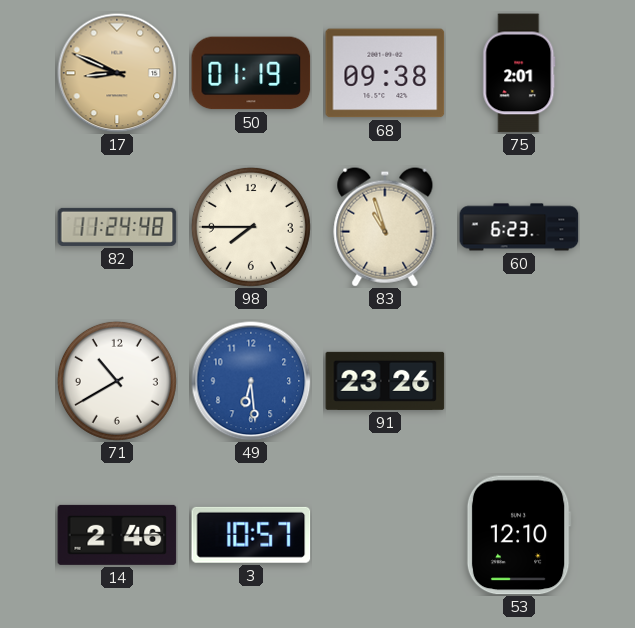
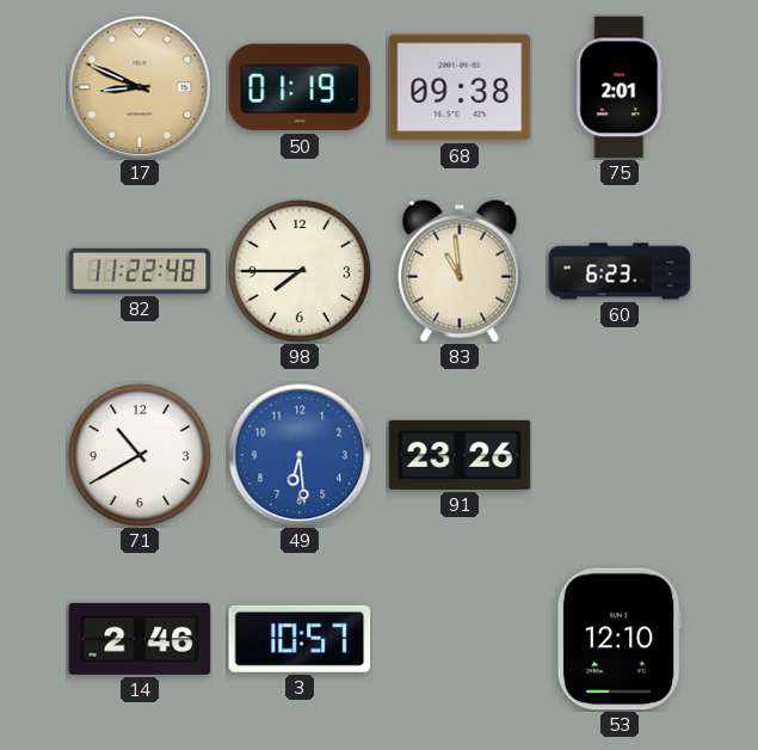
82: 11:24 -> 11:22
83: 10:57 -> 10:59
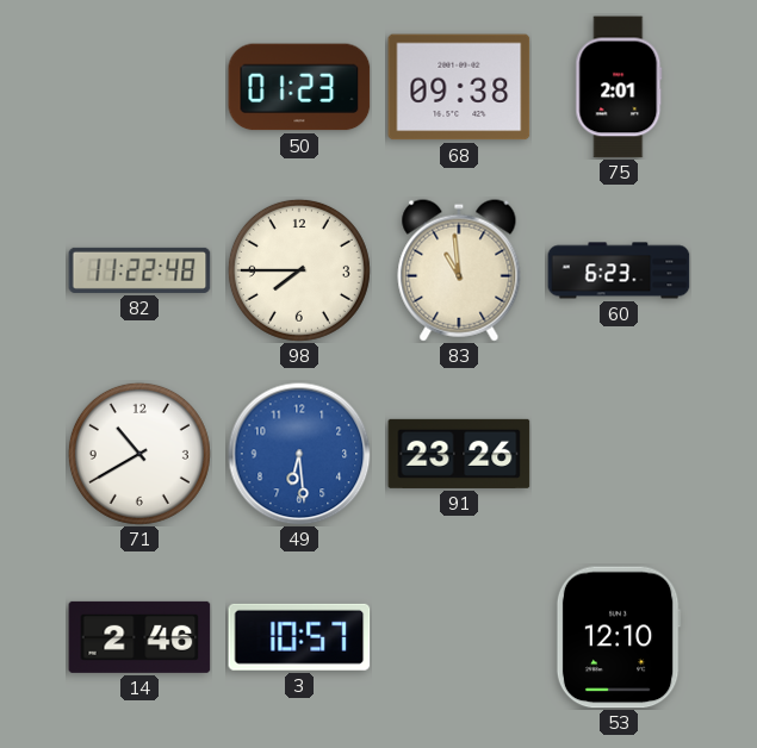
17: 8:49 -> none
50: 01:19 -> 01:23
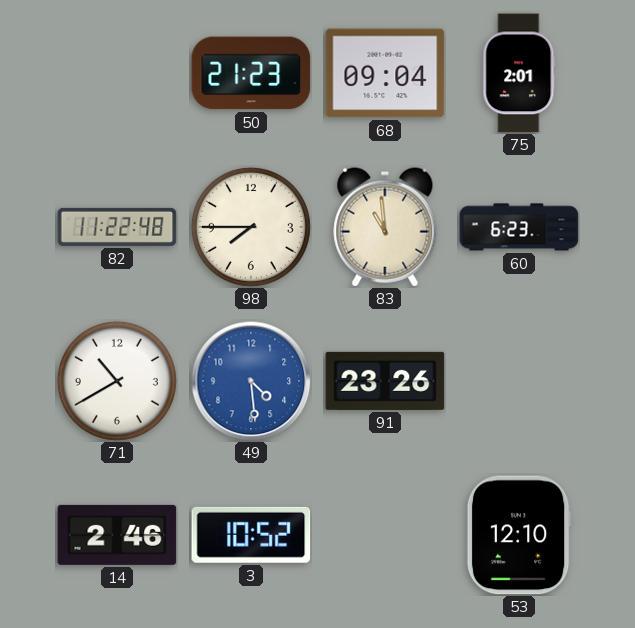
50: 01:23 -> 21:23
68: 09:38 -> 09:04
49: 6:29 -> 4:29
3: 10:57 -> 10:52
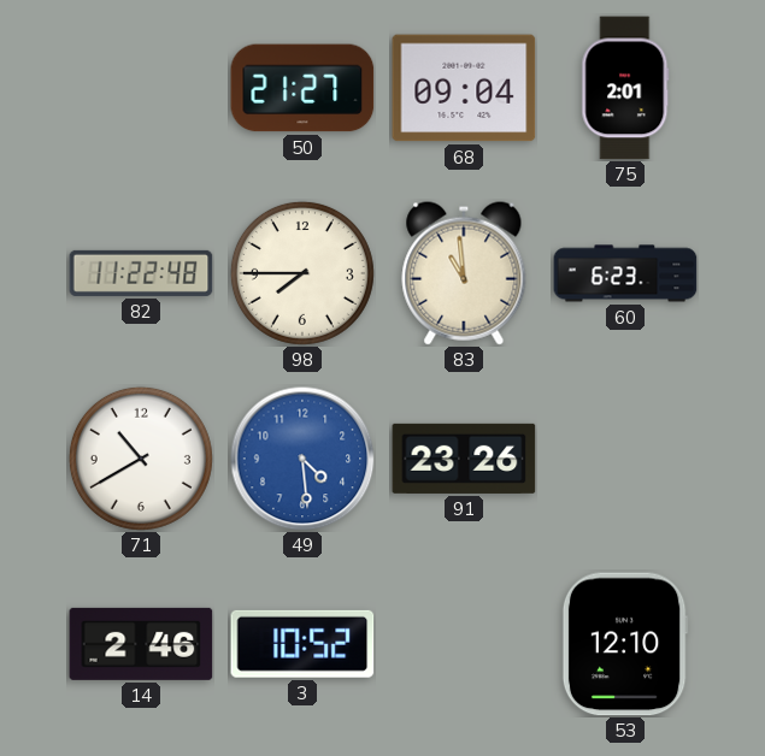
50: 21:23 -> 21:27
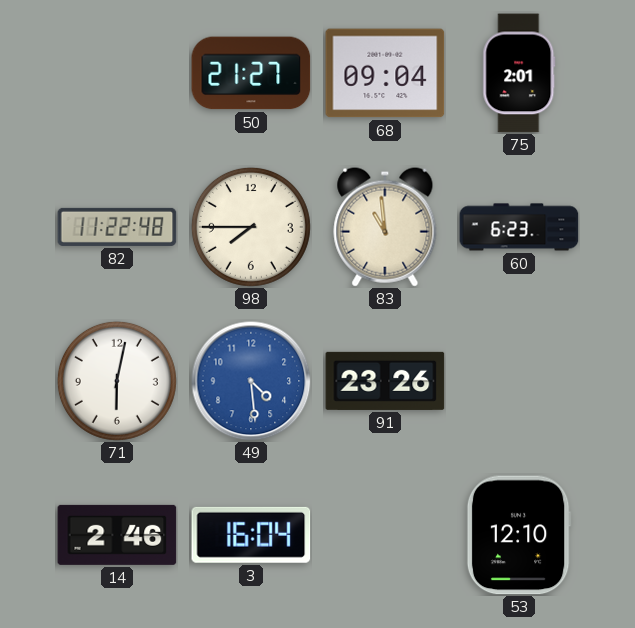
71: 10:40 -> 6:02
3: 10:52 -> 16:04
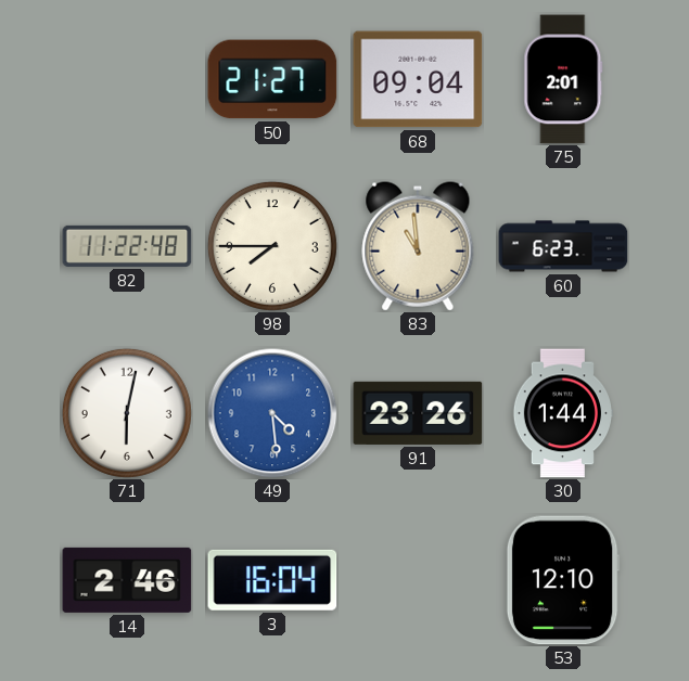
30: none -> 1:44
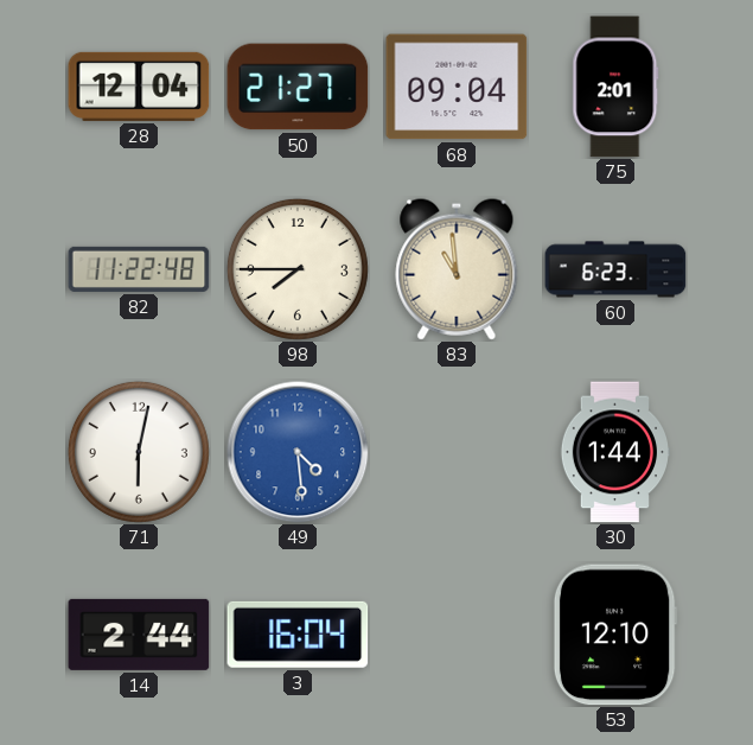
28: none -> 12:04
91: 23:26 -> none
14: 2:46 -> 2:44
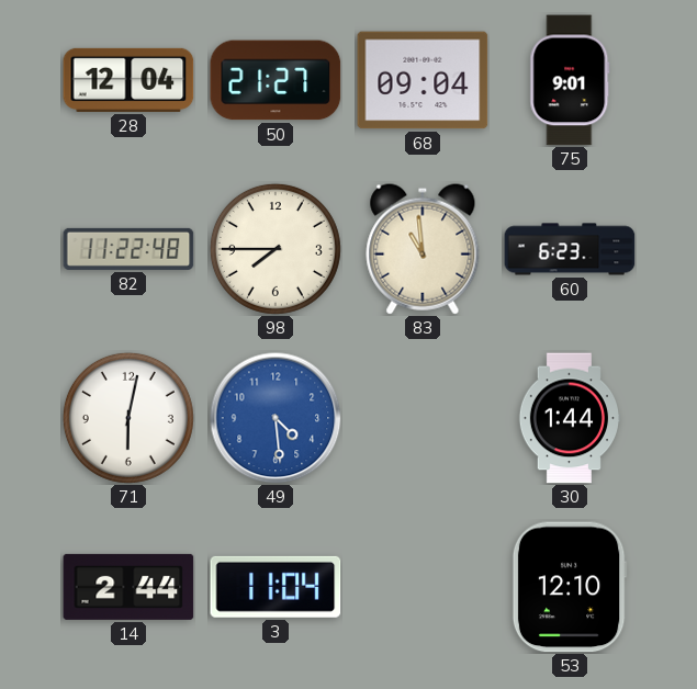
75: 2:01 -> 9:01
3: 16:04 -> 11:04
